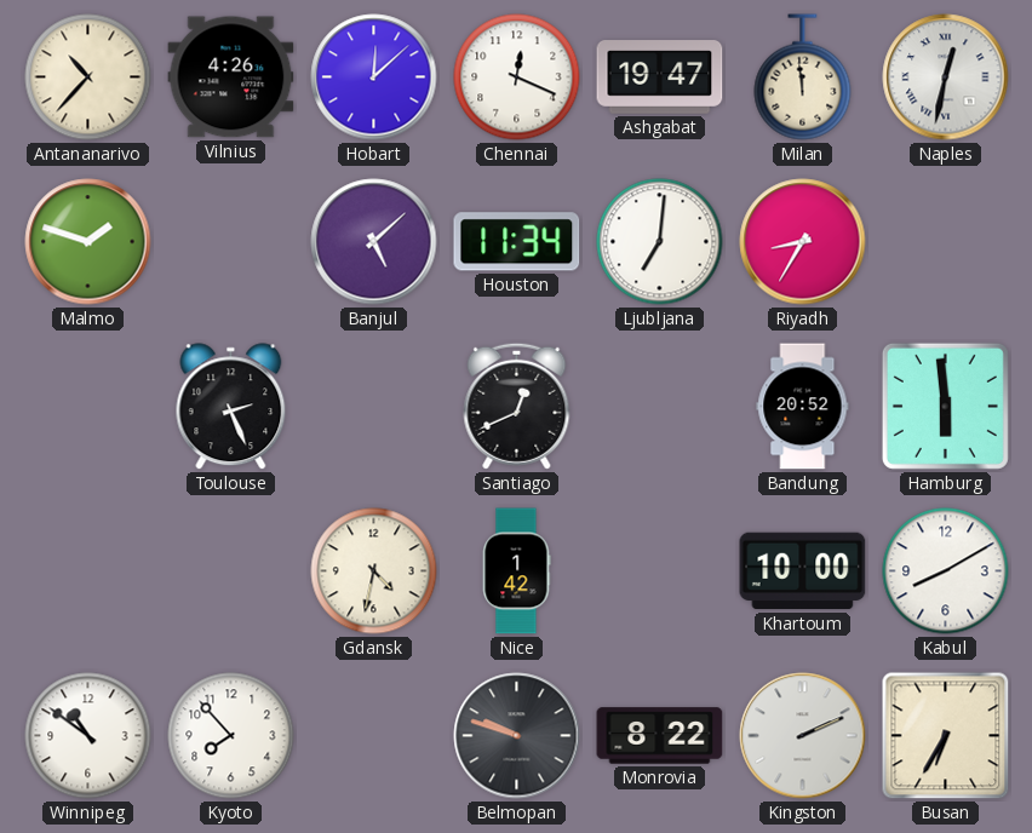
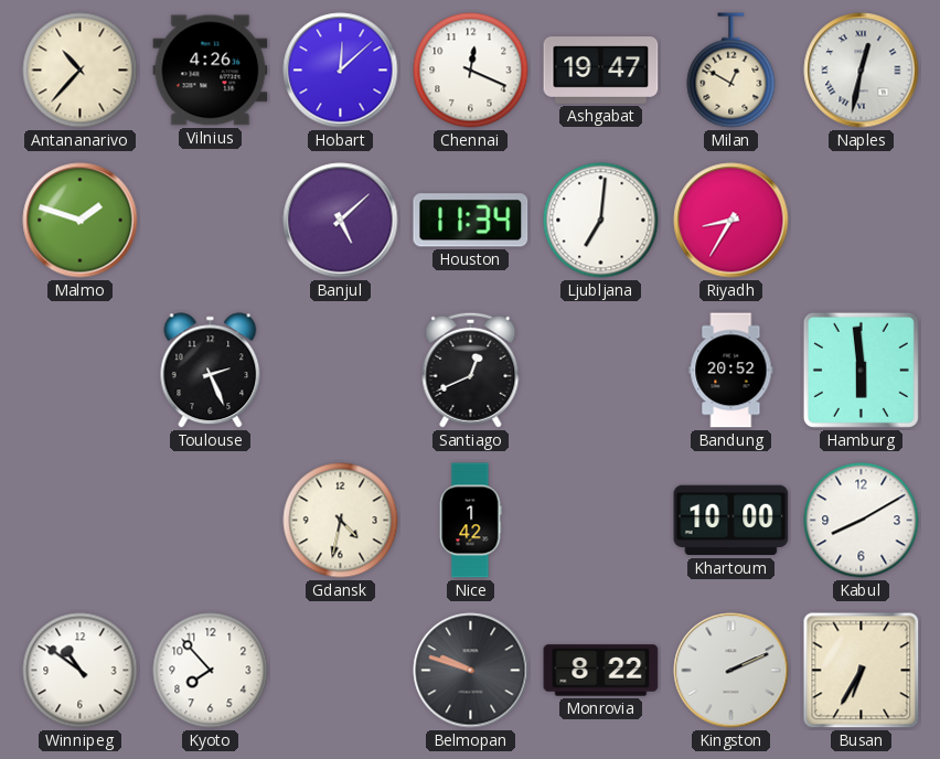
Milan: 11:59 -> 12:50
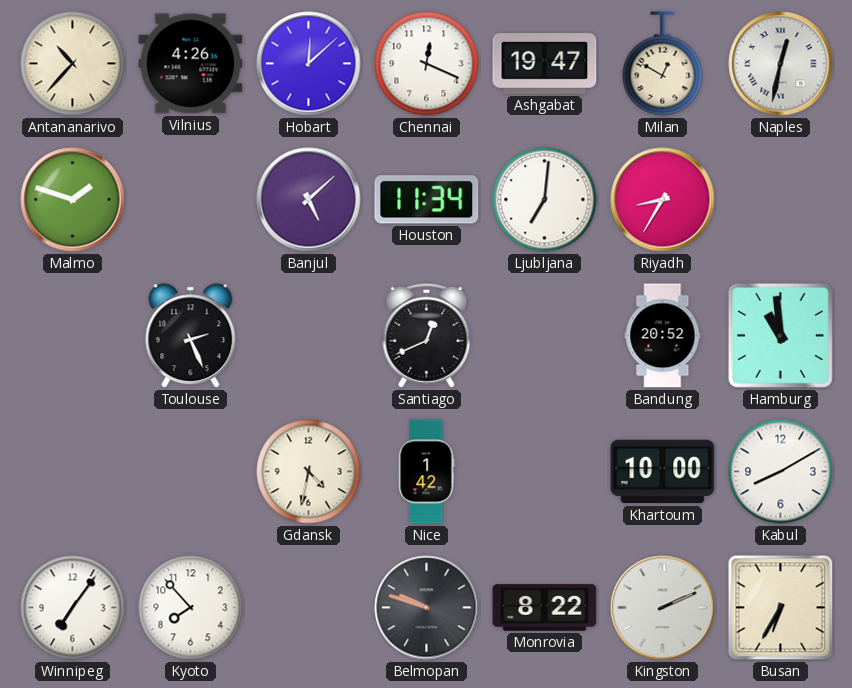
Hamburg: 5:59 -> 10:59
Winnipeg: 10:51 -> 7:06
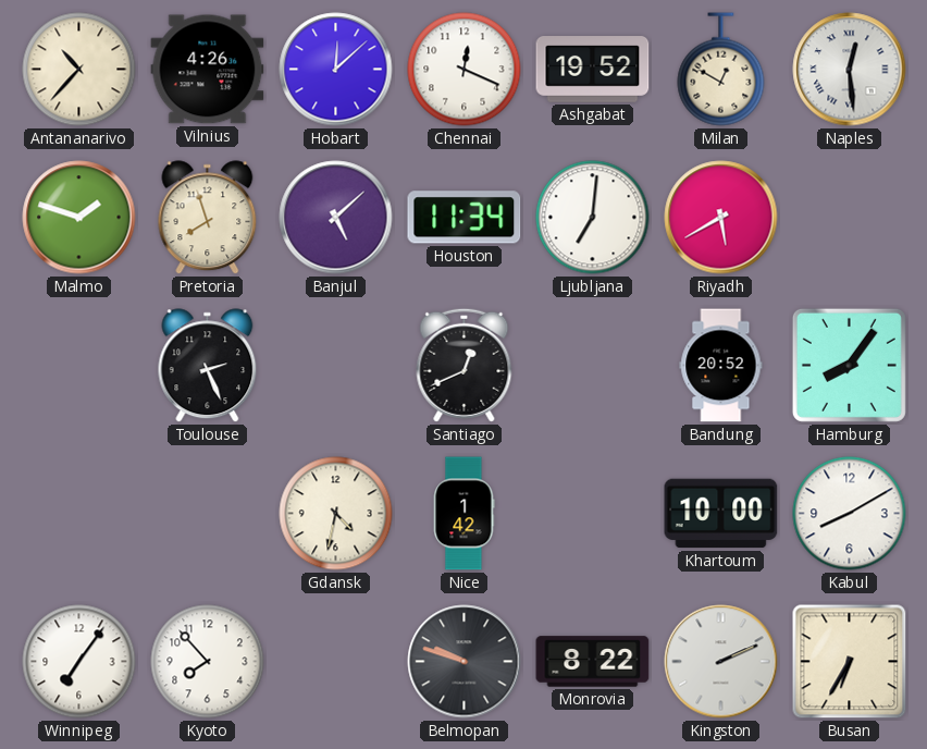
Ashgabat: 19:47 -> 19:52
Naples: 12:32 -> 12:29
Pretoria: none -> 7:57
Riyadh: 8:35 -> 5:40
Hamburg: 10:59 -> 8:06
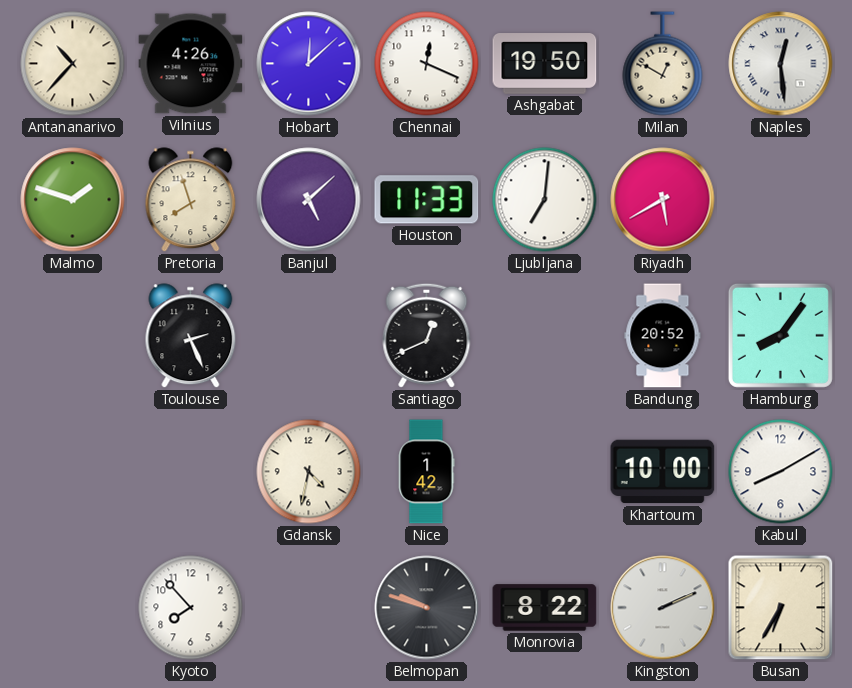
Ashgabat: 19:52 -> 19:50
Houston: 11:34 -> 11:33
Winnipeg: 7:06 -> none
